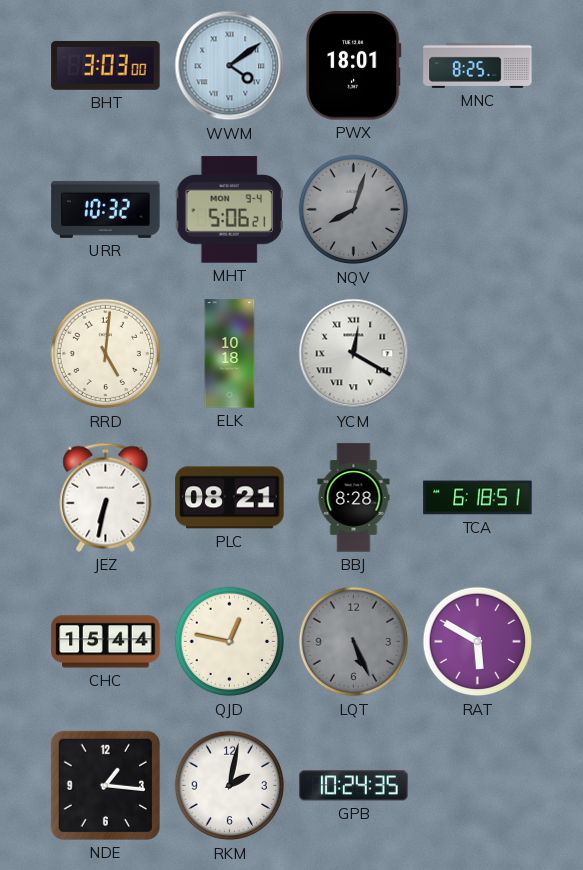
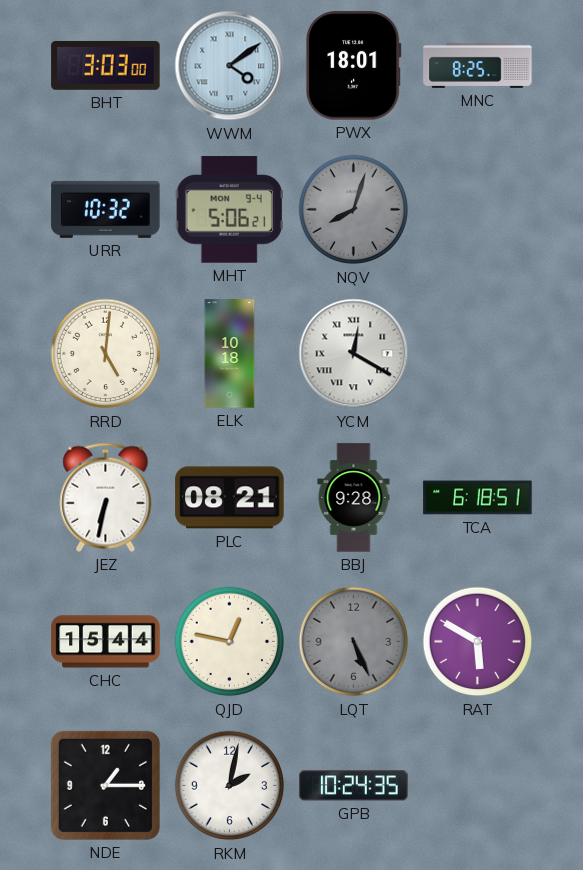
BBJ: 8:28 -> 9:28
NDE: 1:16 -> 1:15
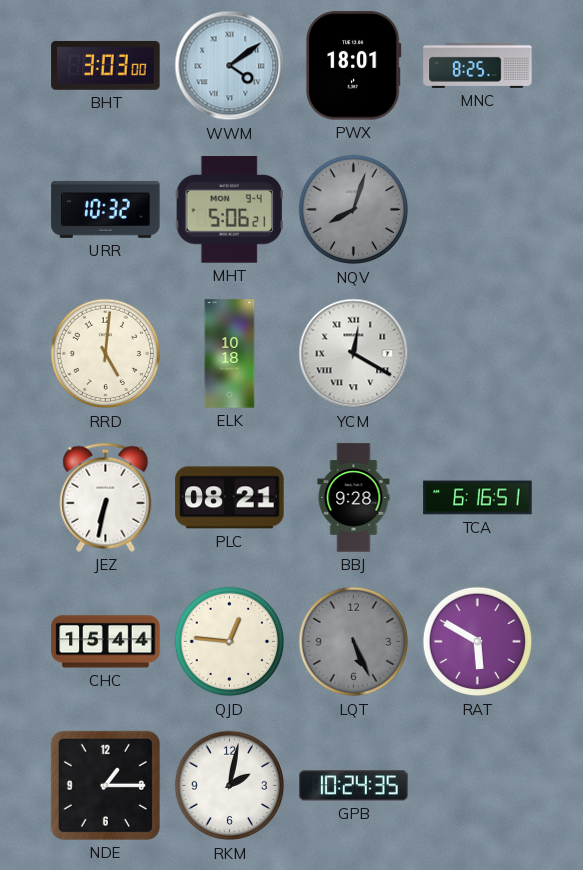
TCA: 6:18 -> 6:16
QJD: 12:47 -> 12:46
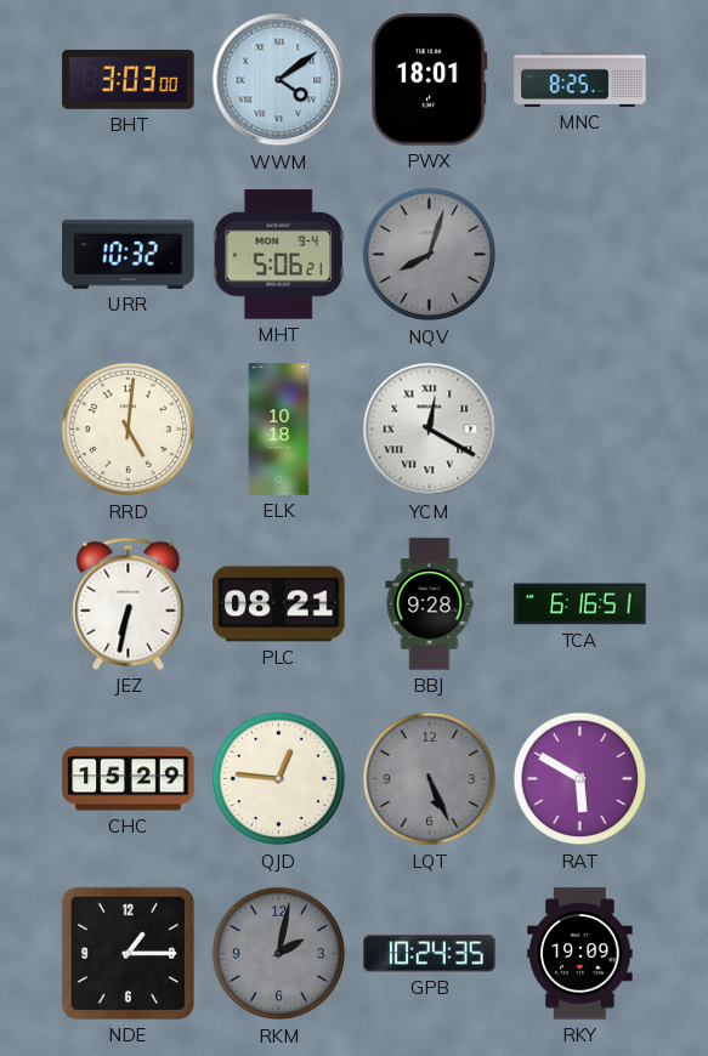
CHC: 15:44 -> 15:29
RKM dial: white -> grey
RKY: none -> 19:09
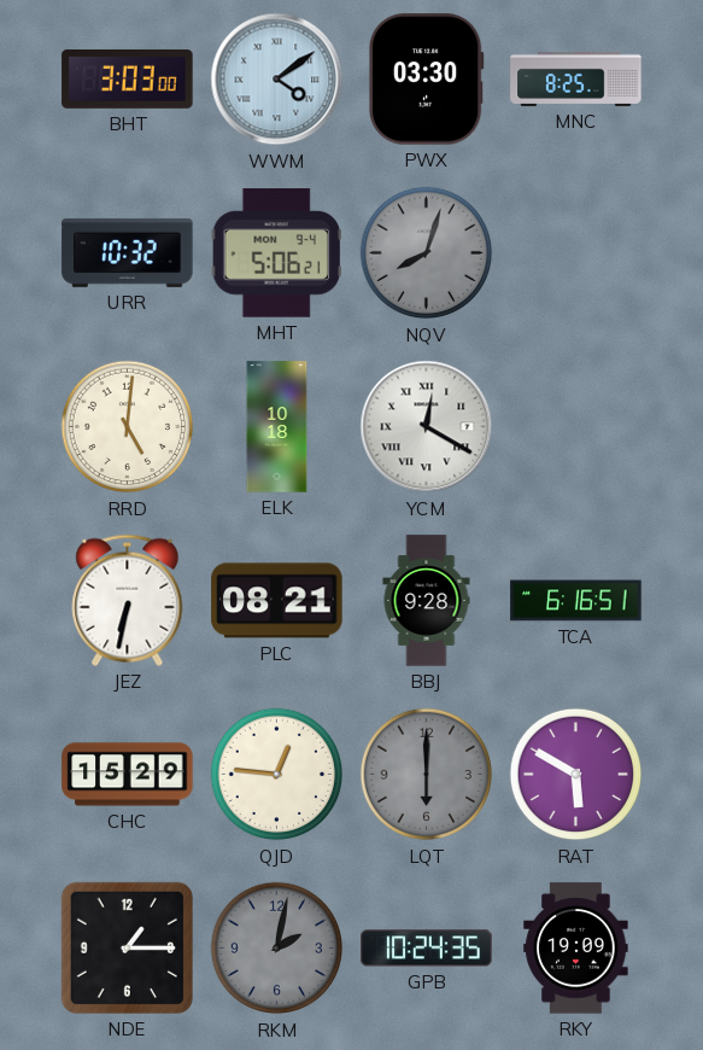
PWX: 18:01 -> 03:30
LQT: 5:26 -> 6:00
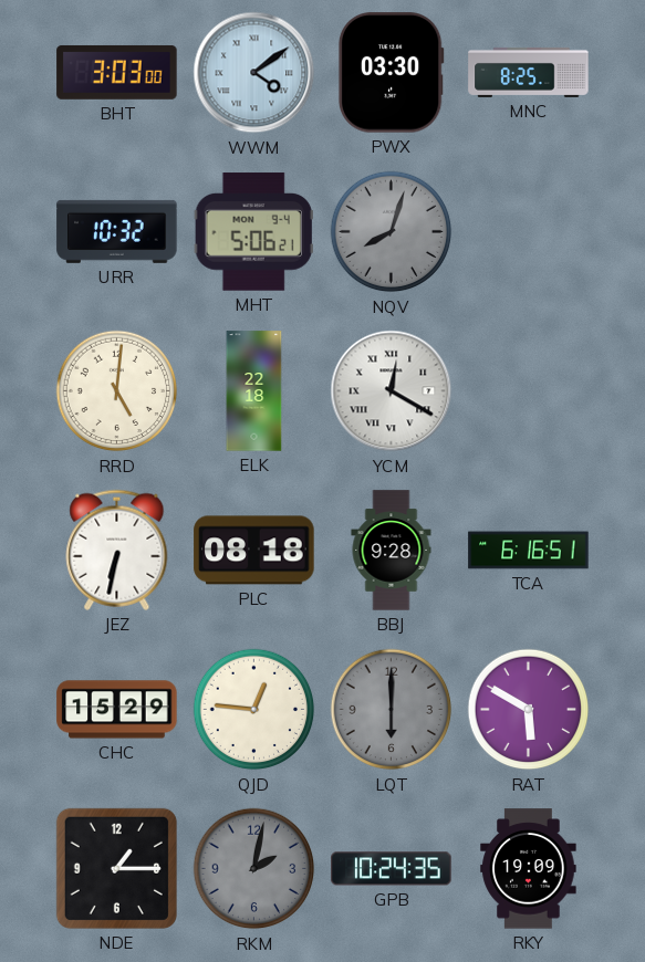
ELK: 10:18 -> 22:18
PLC: 08:21 -> 08:18
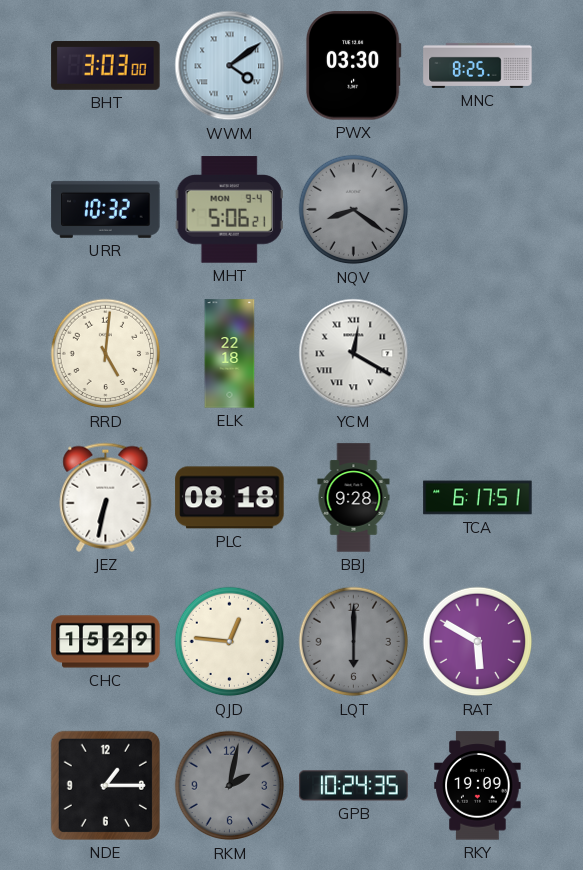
NQV: 8:03 -> 8:21
TCA: 6:16 -> 6:17
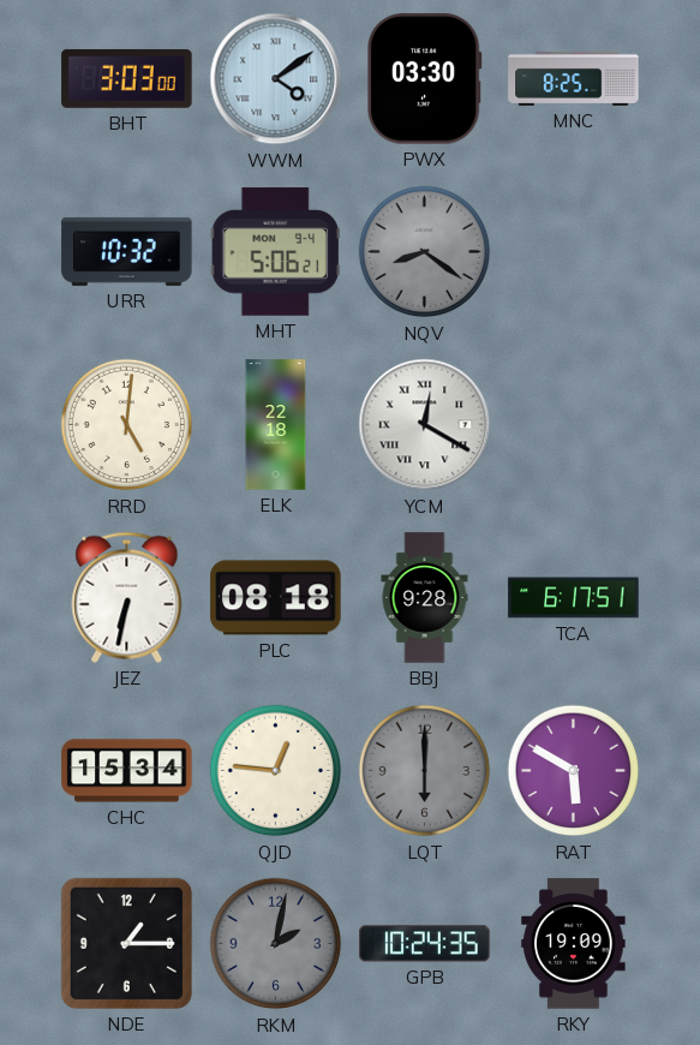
CHC: 15:29 -> 15:34
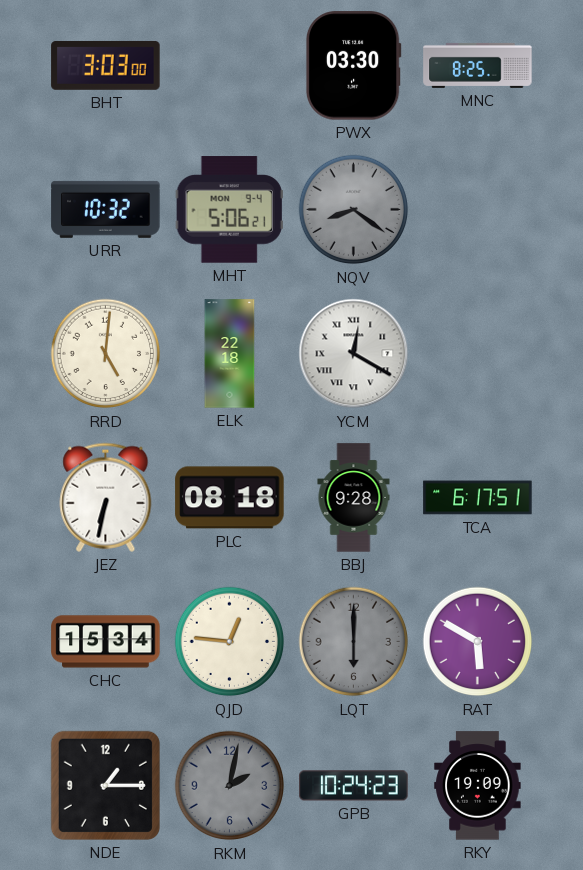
WWM: 4:09 -> none
GPB: 10:24:35 -> 10:24:23
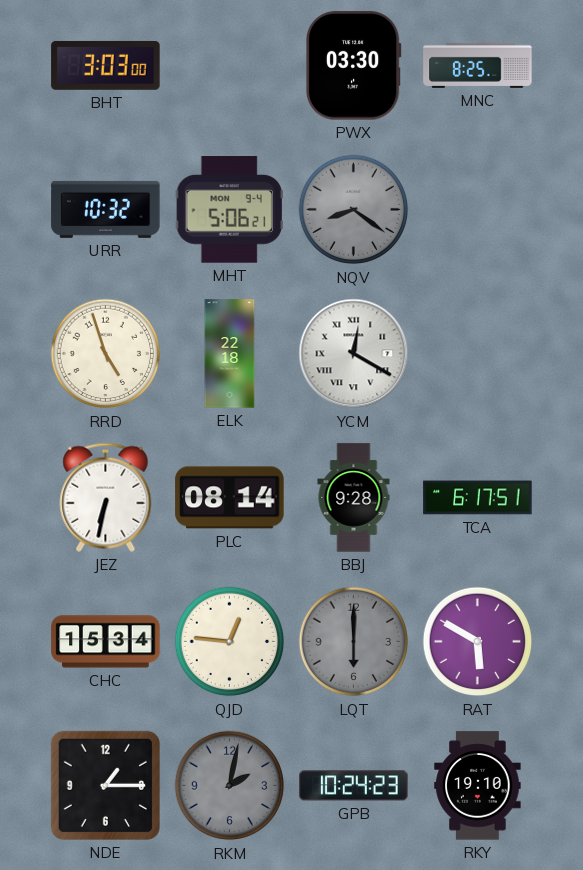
RRD: 5:01 -> 4:57
PLC: 08:18 -> 08:14
RKY: 19:09 -> 19:10
